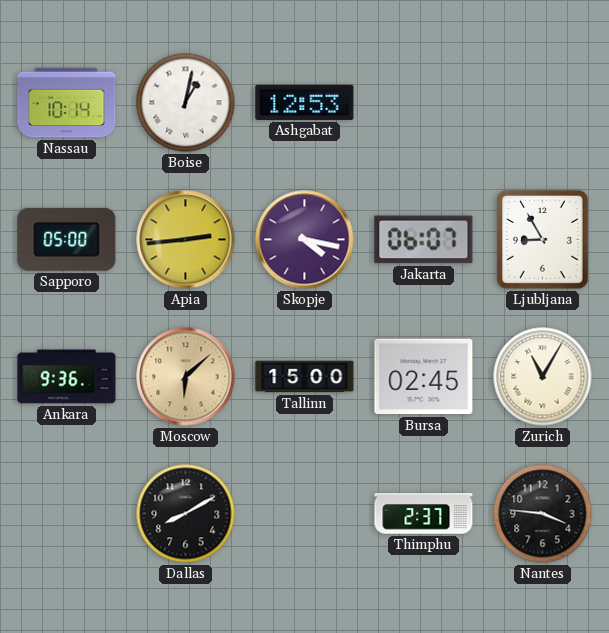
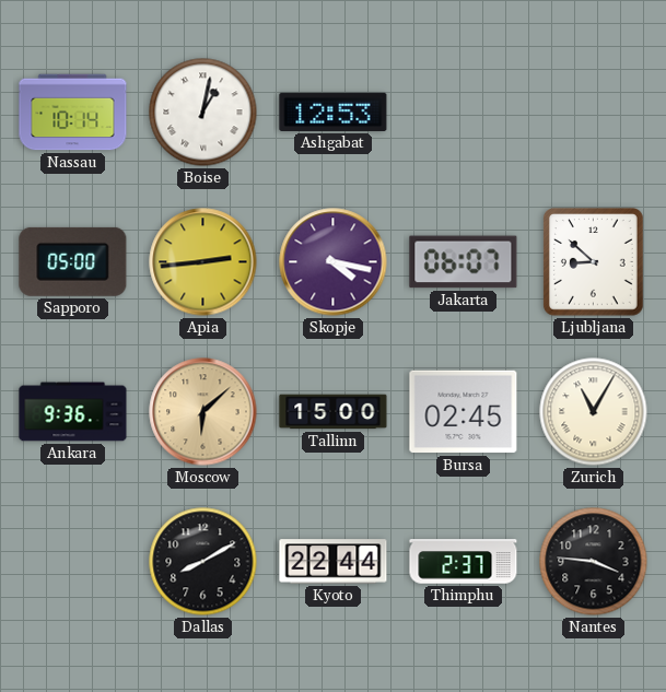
Ljubljana: 8:55 -> 8:52
Kyoto: none -> 22:44
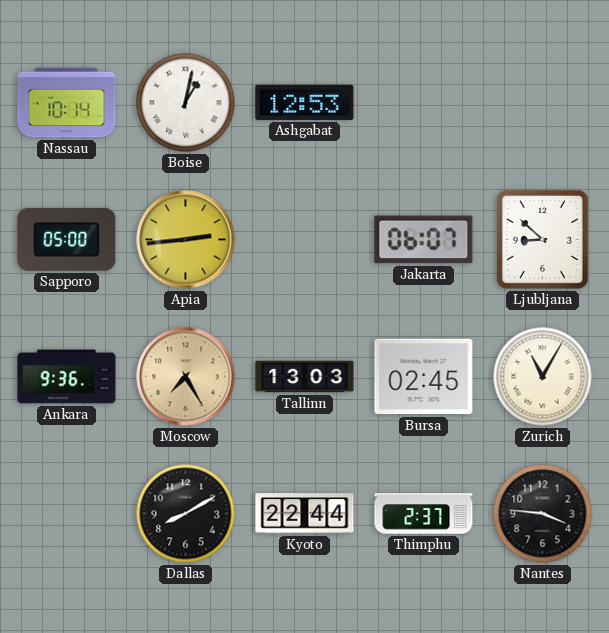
Skopje: 4:17 -> none
Moscow: 6:08 -> 7:25
Tallinn: 15:00 -> 13:03
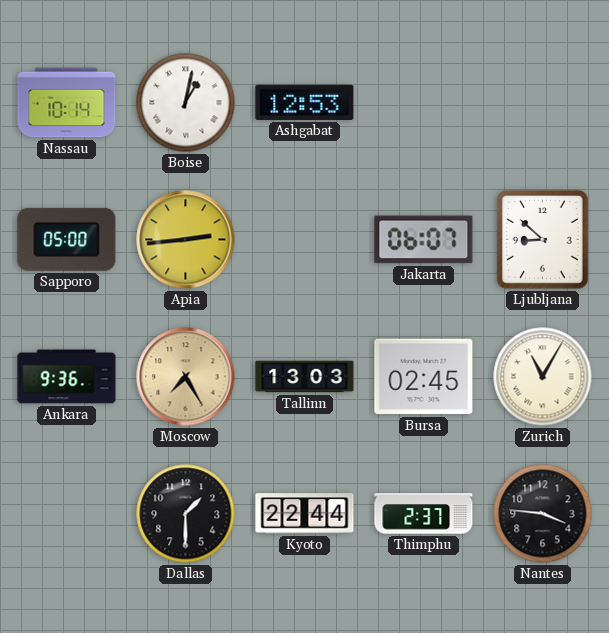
Dallas: 8:10 -> 1:30
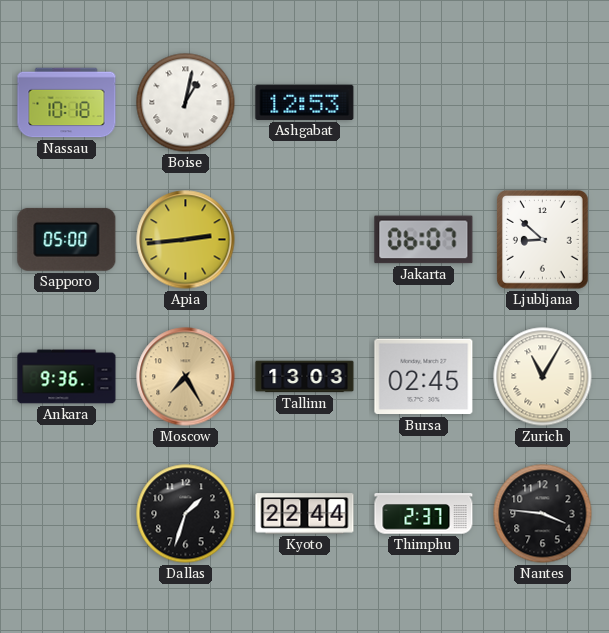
Nassau: 10:14 -> 10:18
Dallas: 1:30 -> 1:33
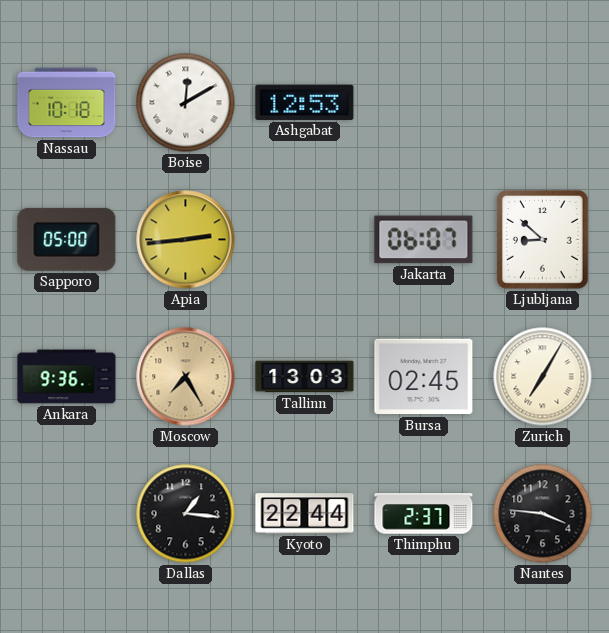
Boise: 1:02 -> 12:10
Zurich: 11:05 -> 7:05
Dallas: 1:33 -> 1:16
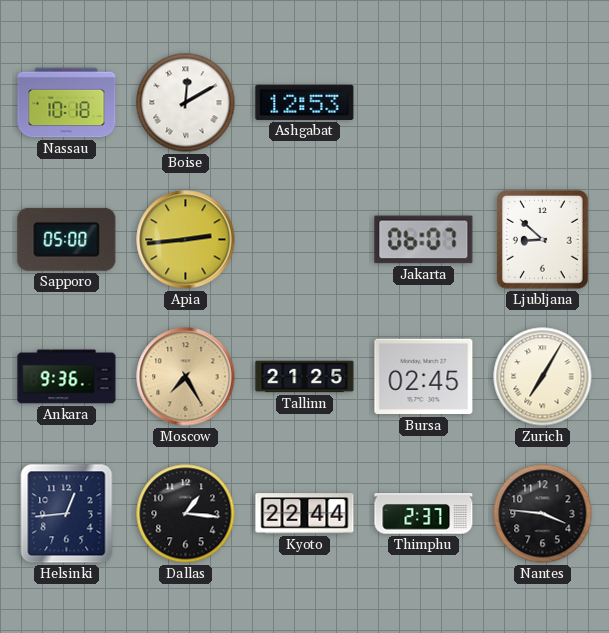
Tallinn: 13:03 -> 21:25
Helsinki: none -> 12:44
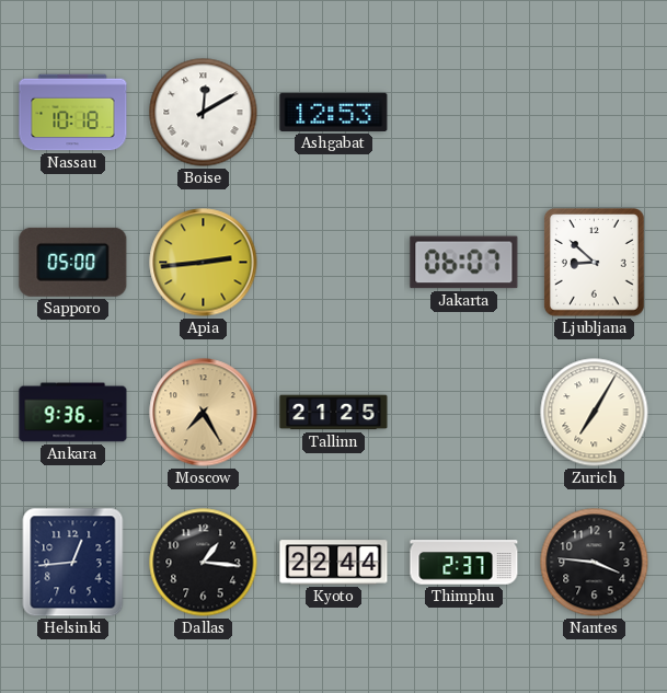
Bursa: 02:45 -> none
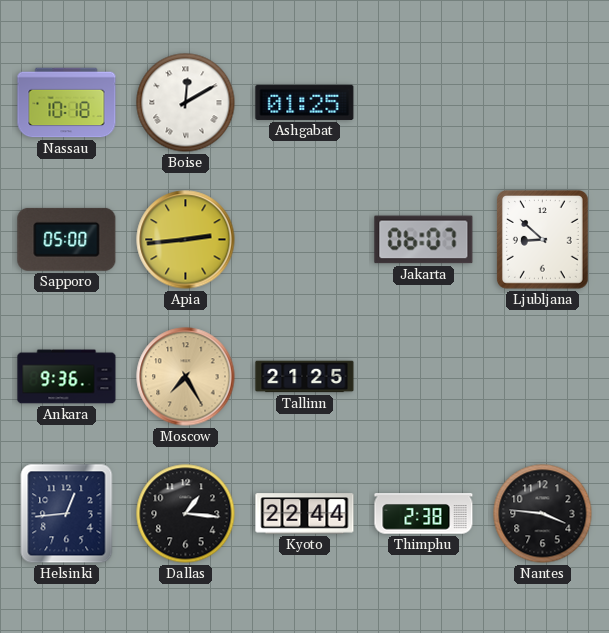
Ashgabat: 12:53 -> 01:25
Zurich: 7:05 -> none
Thimphu: 2:37 -> 2:38
